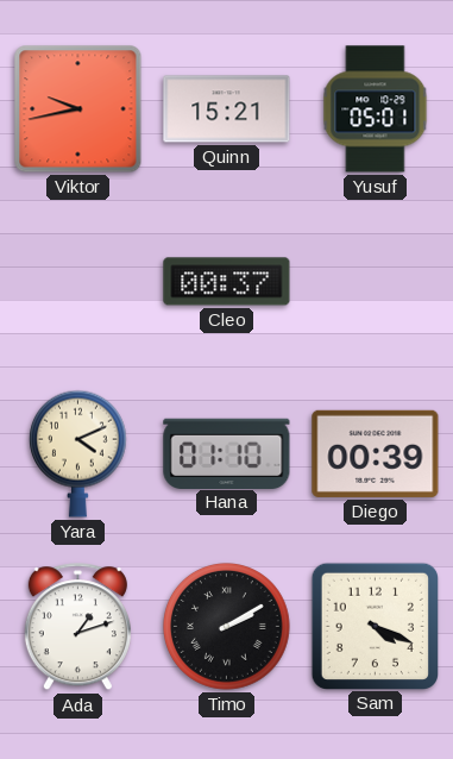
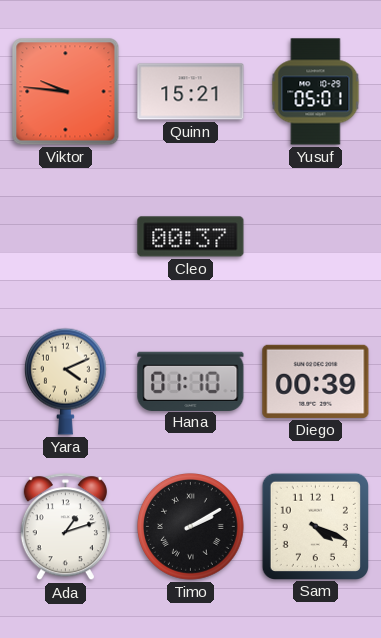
Viktor: 9:43 -> 9:46
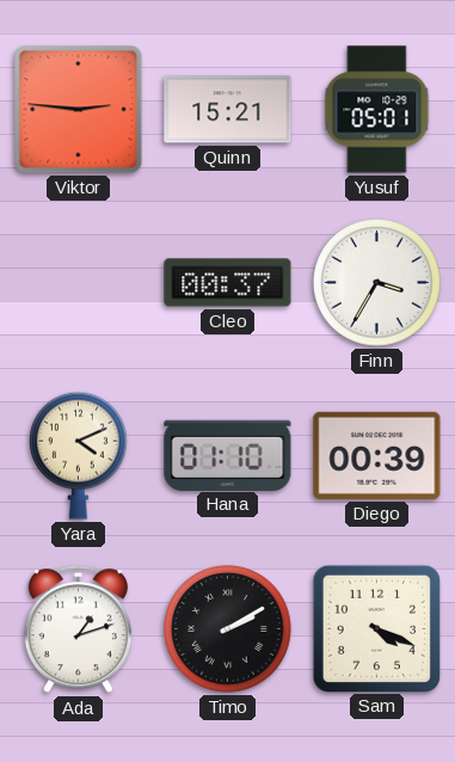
Viktor: 9:46 -> 2:46
Finn: none -> 3:35
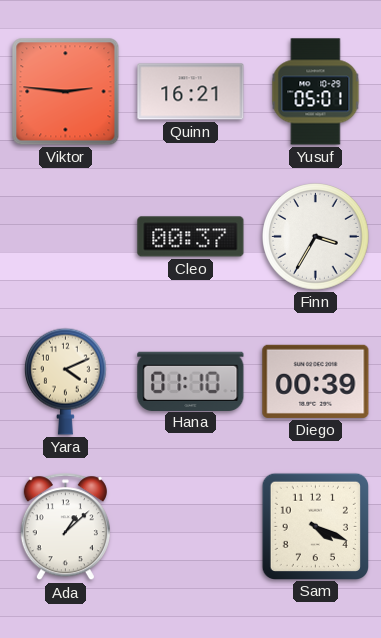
Quinn: 15:21 -> 16:21
Ada: 1:12 -> 1:08
Timo: 2:10 -> none
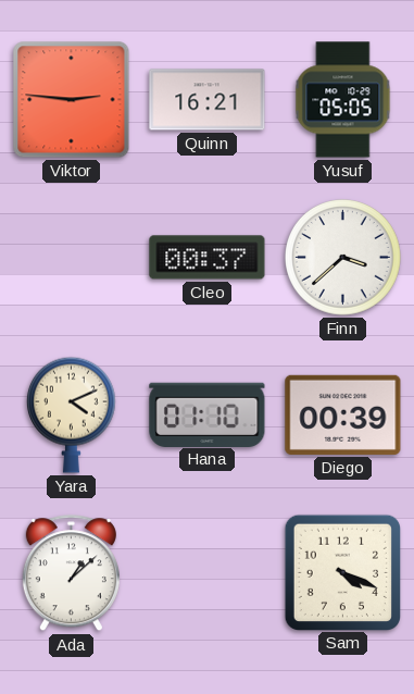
Yusuf: 05:01 -> 05:05
Finn: 3:35 -> 3:38
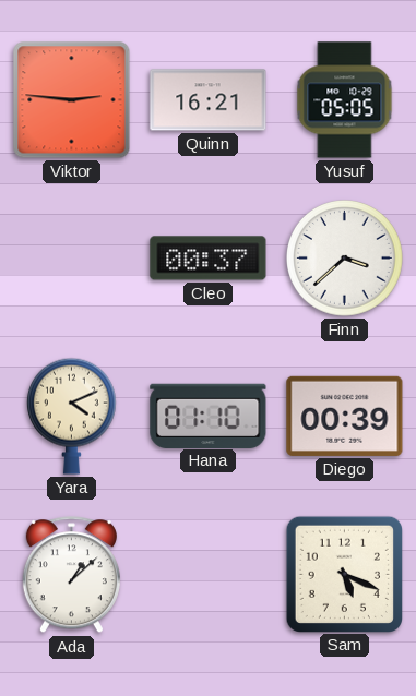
Sam: 4:19 -> 5:19
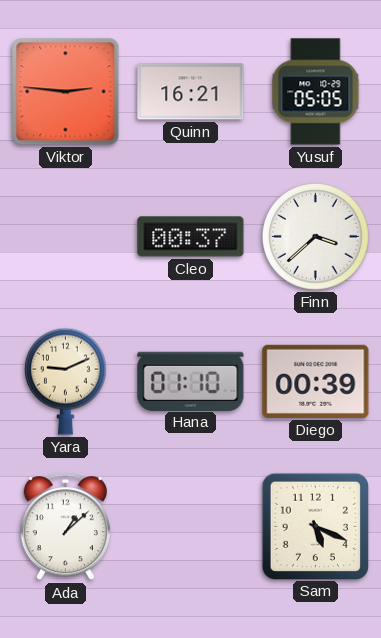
Yara: 4:11 -> 9:11
